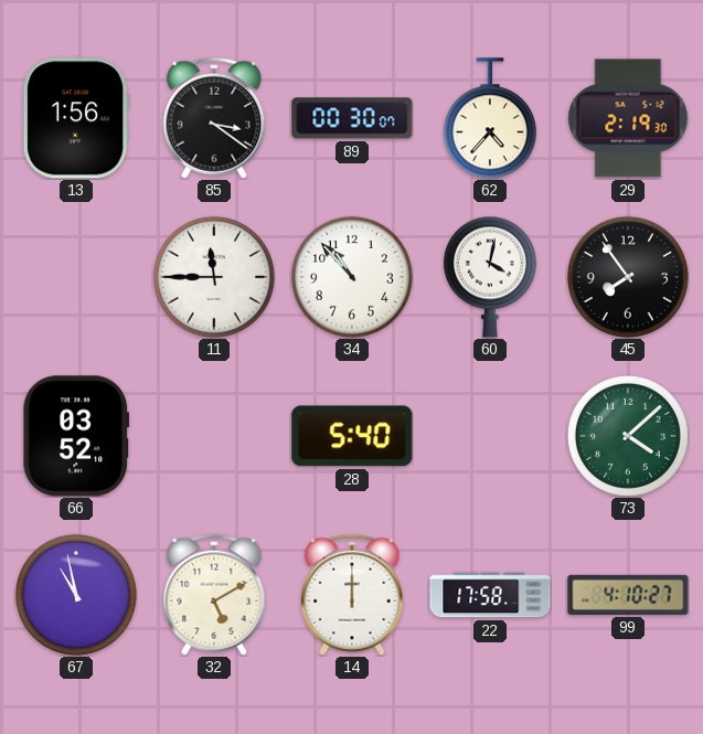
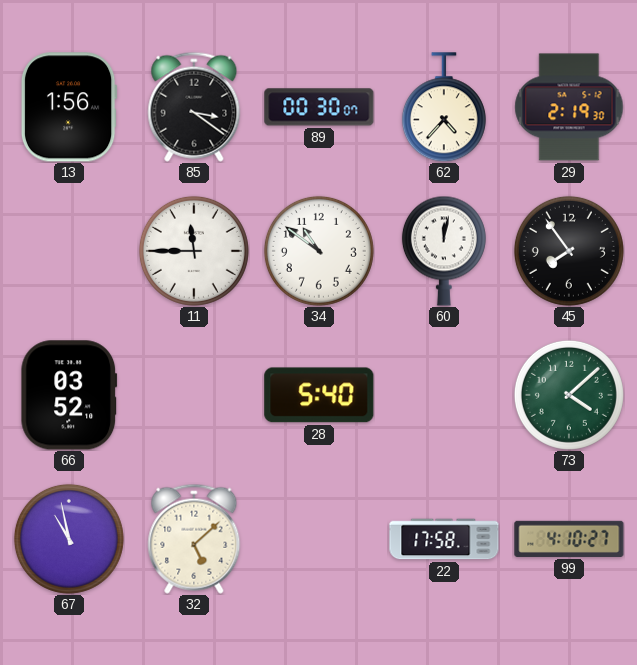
34: 10:53 -> 10:51
60: 4:02 -> 12:02
32: 5:10 -> 5:08
14: 12:00 -> none
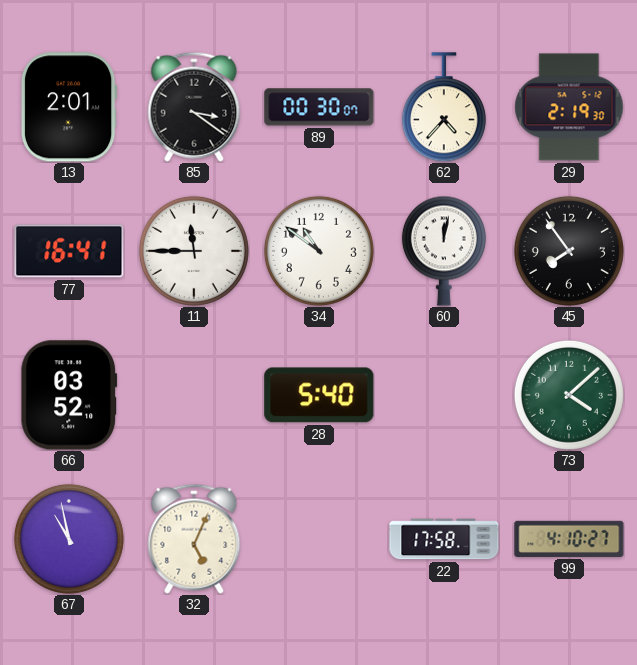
13: 1:56 -> 2:01
77: none -> 16:41
32: 5:08 -> 5:04
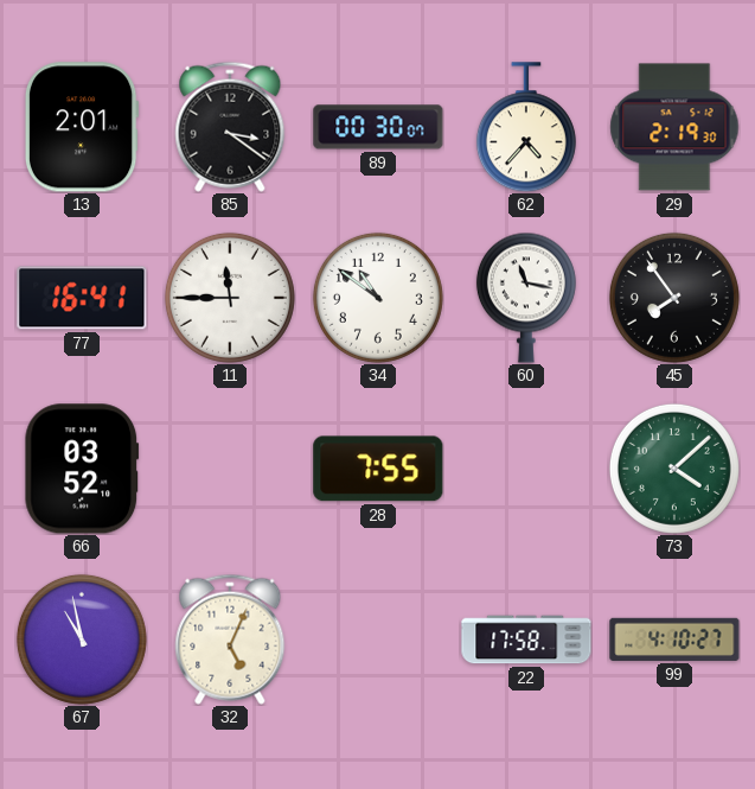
60: 12:02 -> 11:17
28: 5:40 -> 7:55
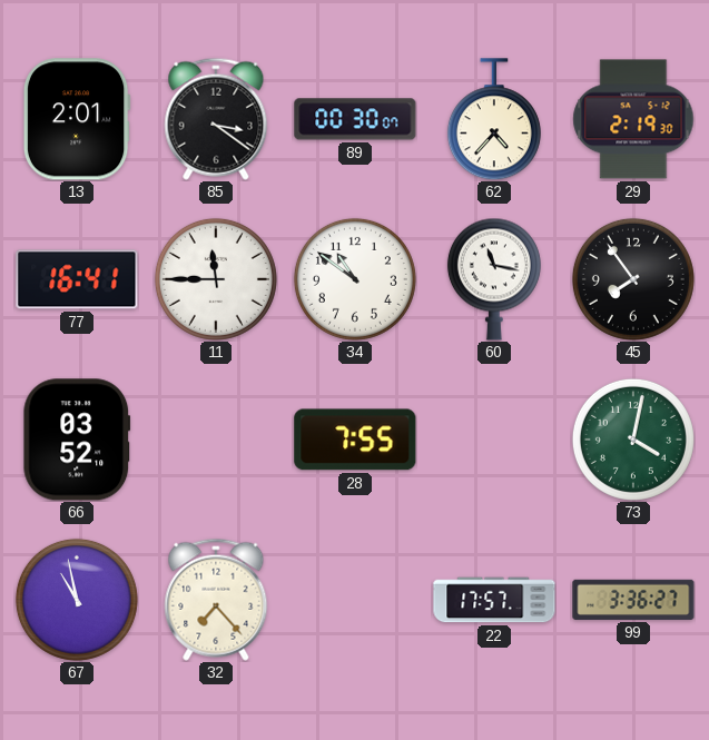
73: 4:08 -> 4:02
32: 5:04 -> 7:23
22: 17:58 -> 17:57
99: 4:10 -> 3:36
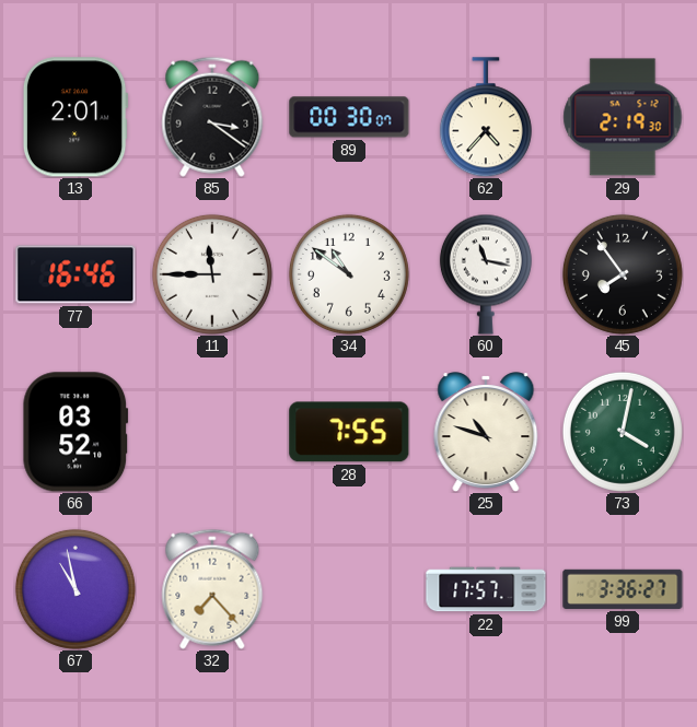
77: 16:41 -> 16:46
25: none -> 10:48
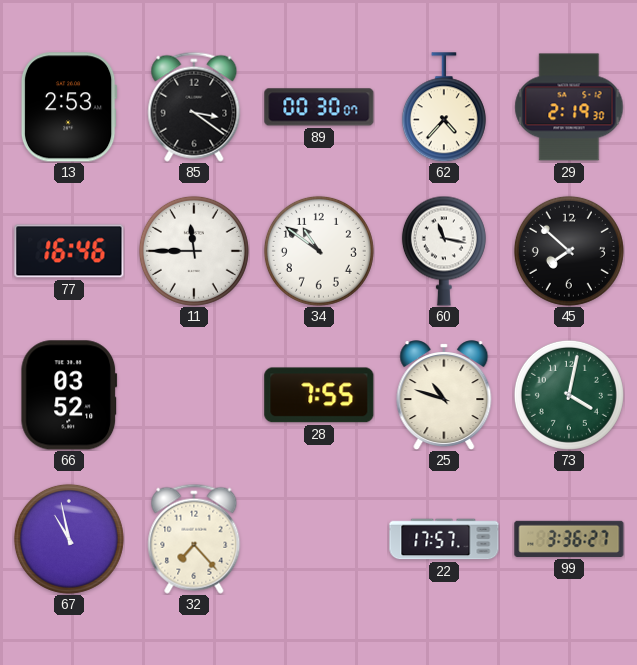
13: 2:01 -> 2:53
45: 7:54 -> 7:52
